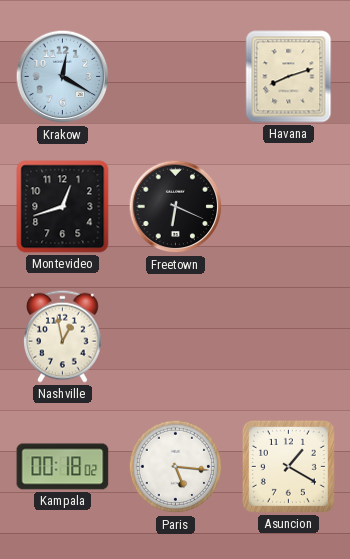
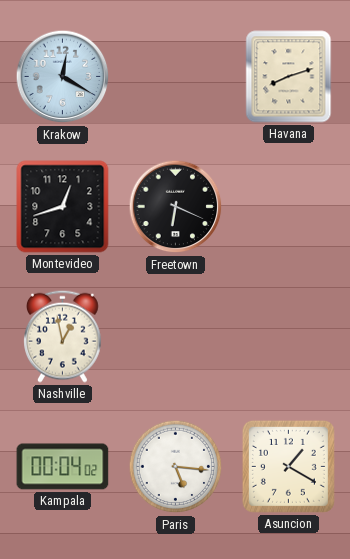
Kampala: 00:18 -> 00:04
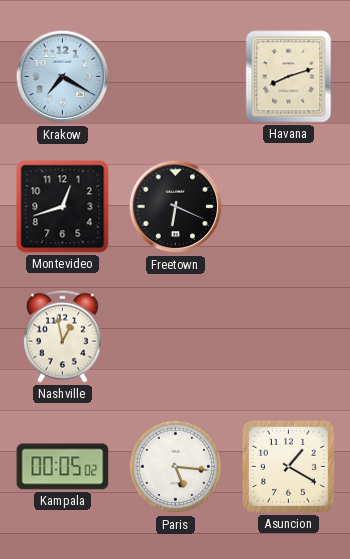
Krakow: 12:20 -> 7:20
Kampala: 00:04 -> 00:05
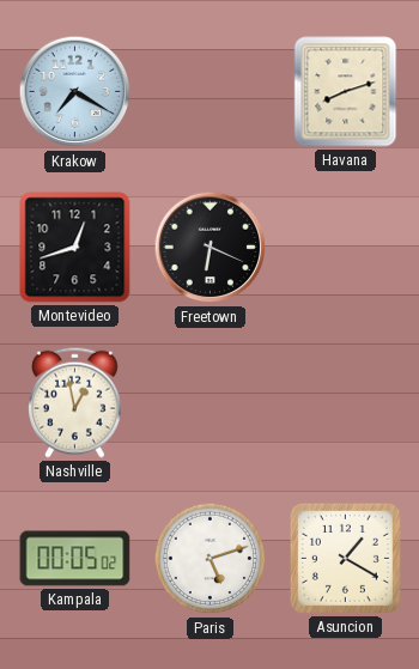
Paris: 5:16 -> 5:12
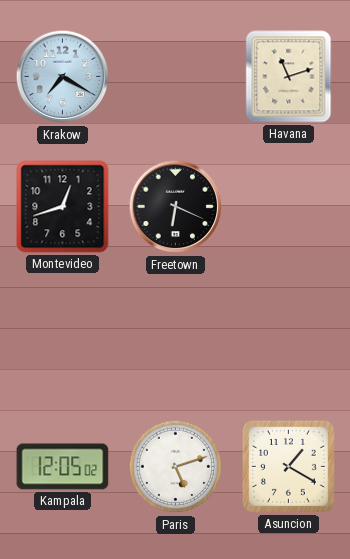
Havana: 8:12 -> 11:12
Nashville: 12:58 -> none
Kampala: 00:05 -> 12:05
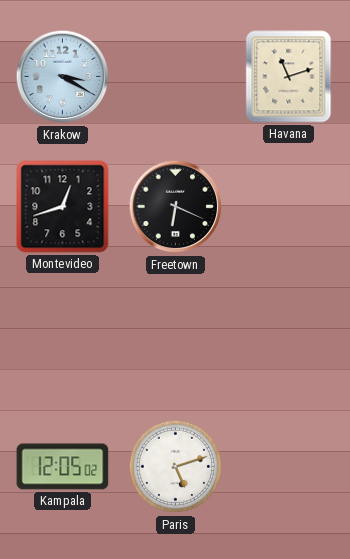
Krakow: 7:20 -> 3:20
Asuncion: 1:20 -> none
